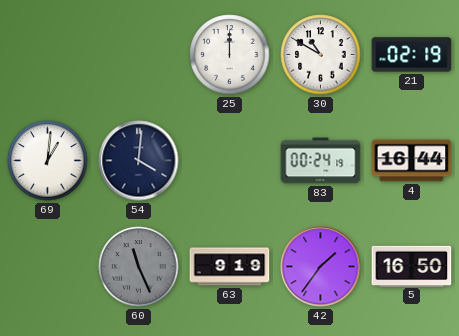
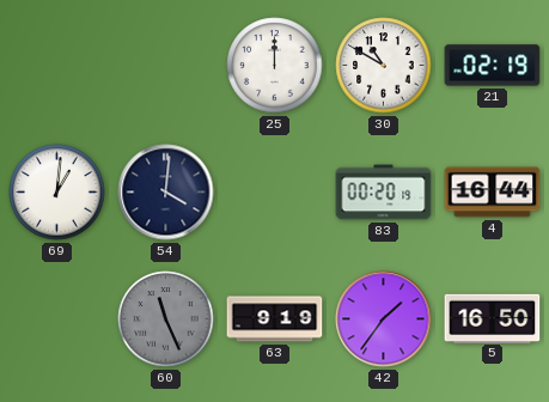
83: 00:24 -> 00:20
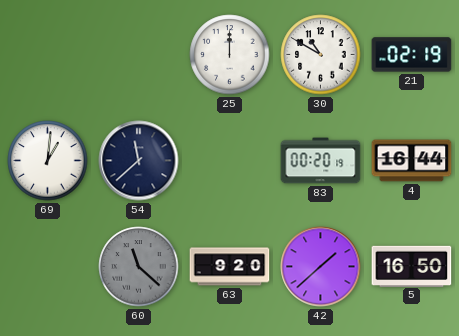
54: 4:01 -> 11:38
60: 11:26 -> 11:22
63: 9:19 -> 9:20
42: 1:36 -> 1:38
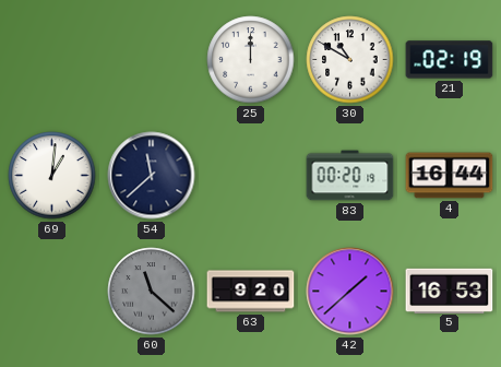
5: 16:50 -> 16:53
